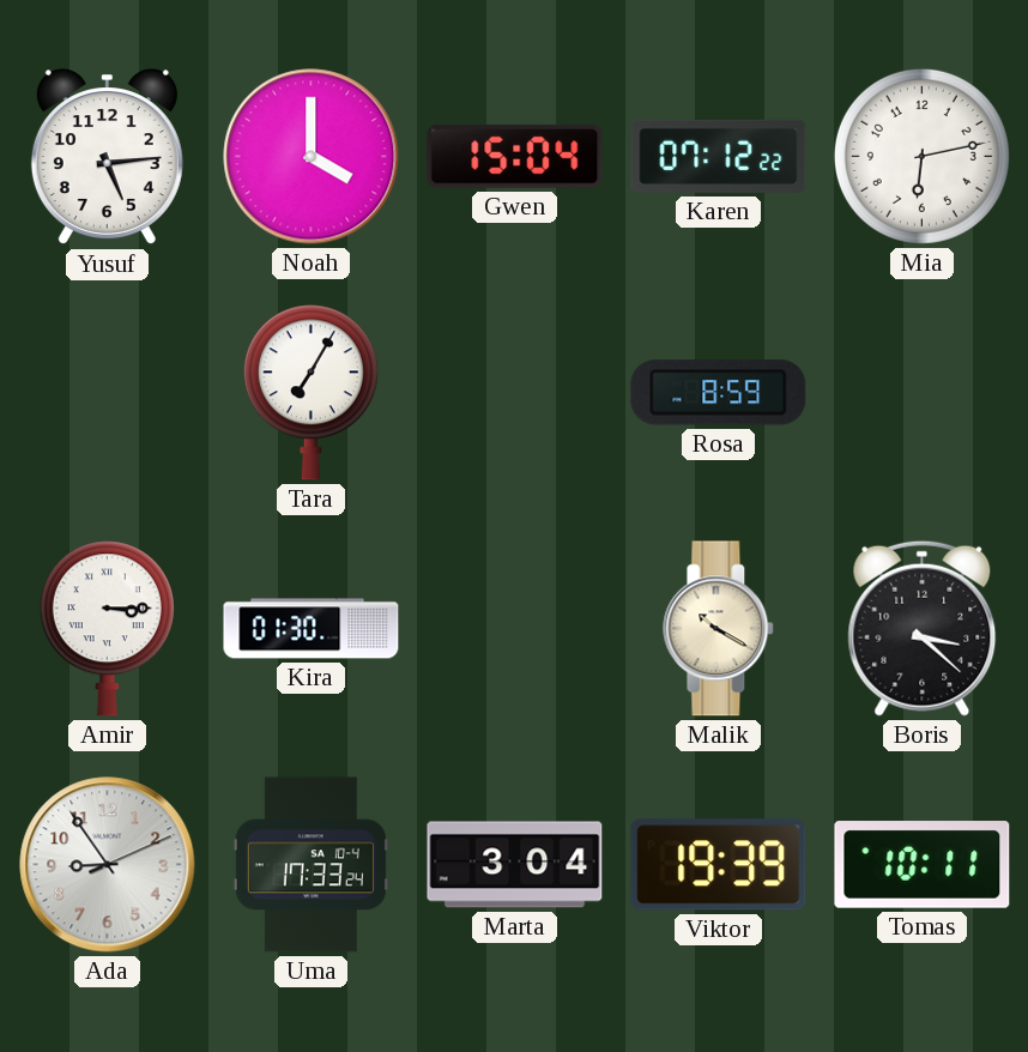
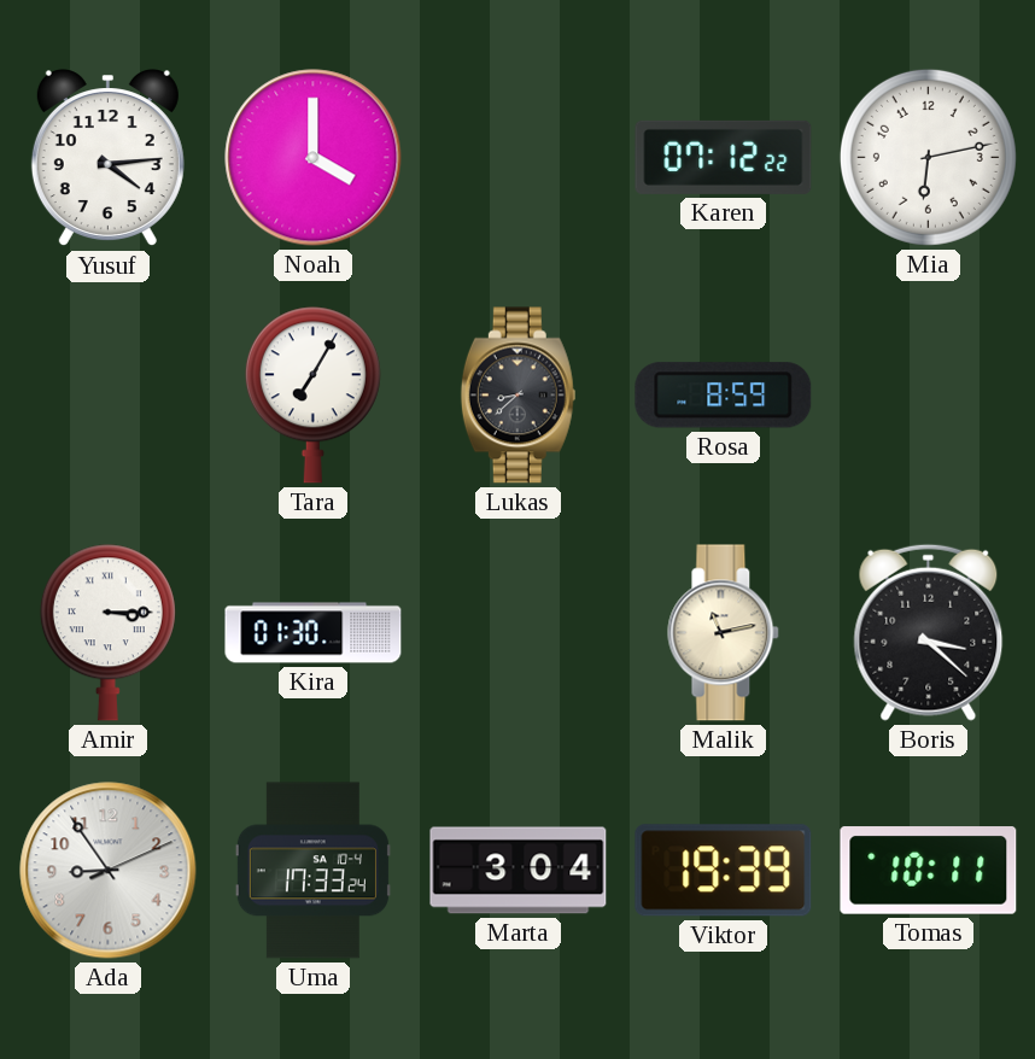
Yusuf: 5:14 -> 4:14
Gwen: 15:04 -> none
Lukas: none -> 8:38
Malik: 10:20 -> 11:13
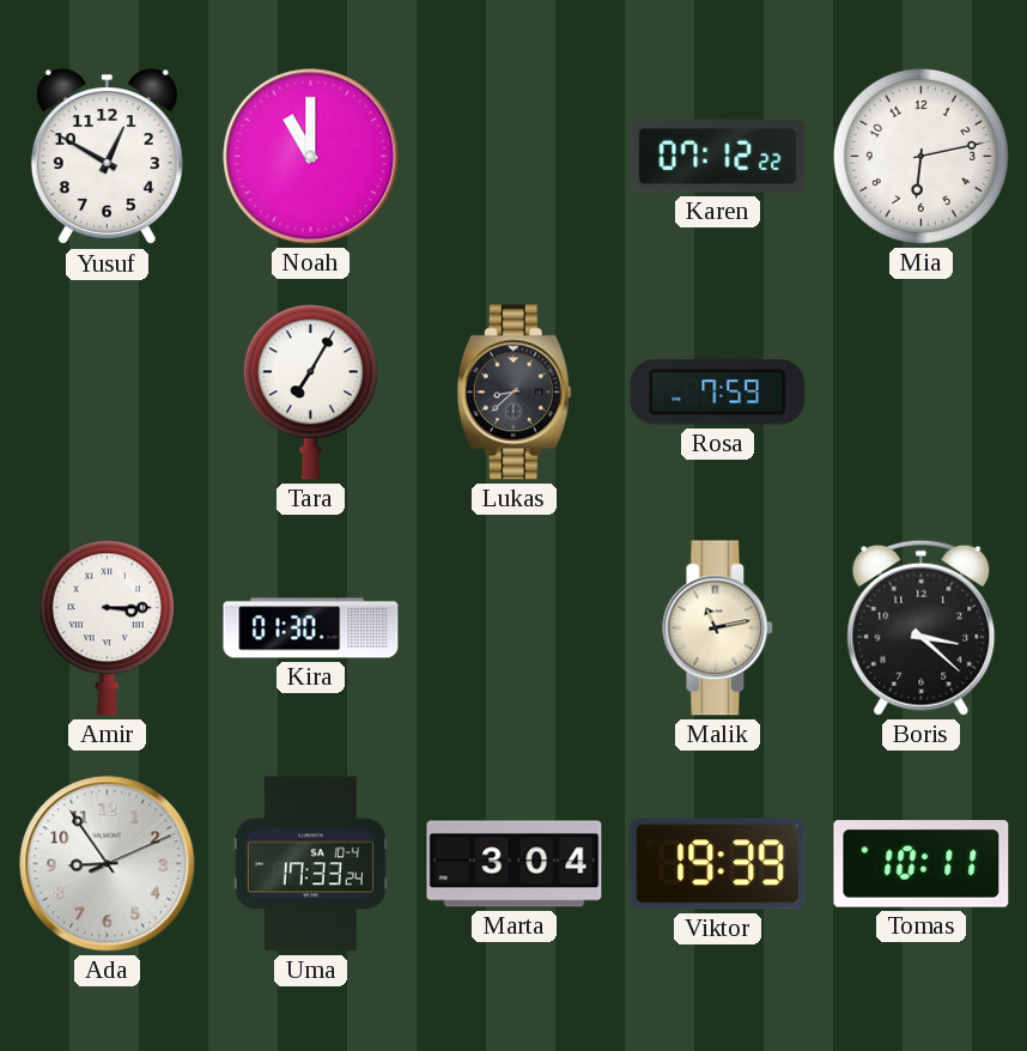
Yusuf: 4:14 -> 12:50
Noah: 4:00 -> 11:00
Rosa: 8:59 -> 7:59
